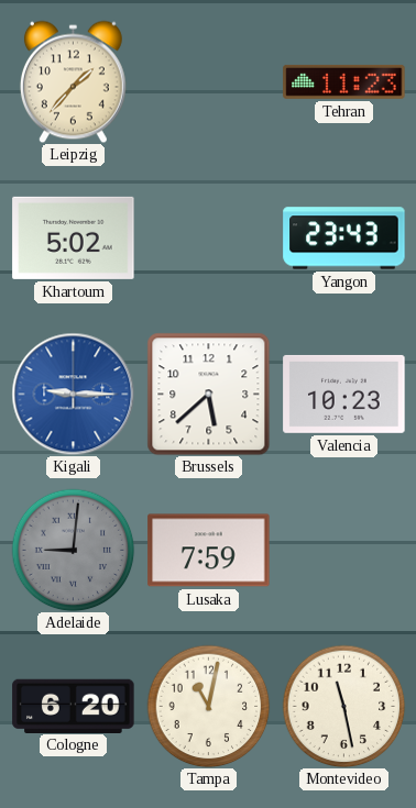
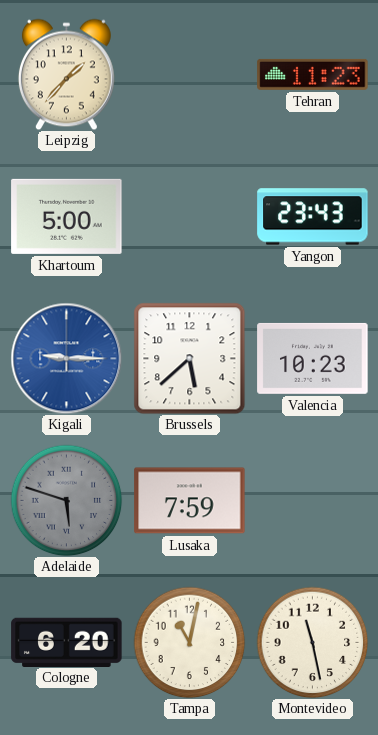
Khartoum: 5:02 -> 5:00
Adelaide: 9:01 -> 5:48
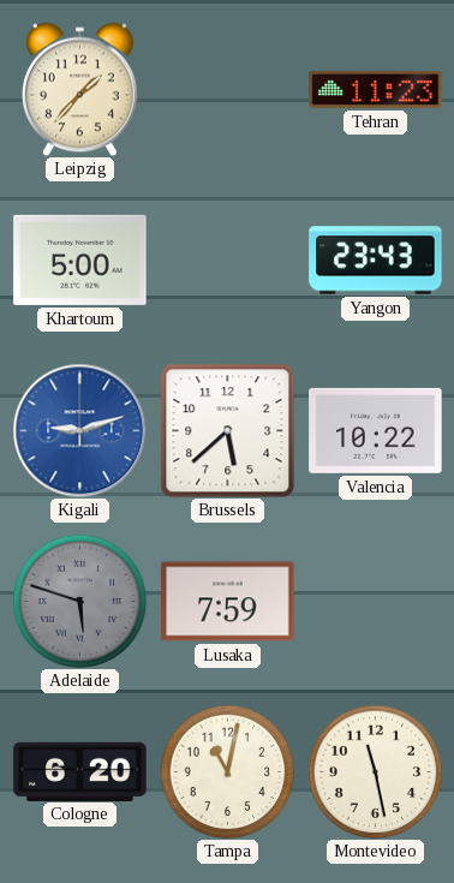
Kigali: 9:15 -> 9:12
Valencia: 10:23 -> 10:22
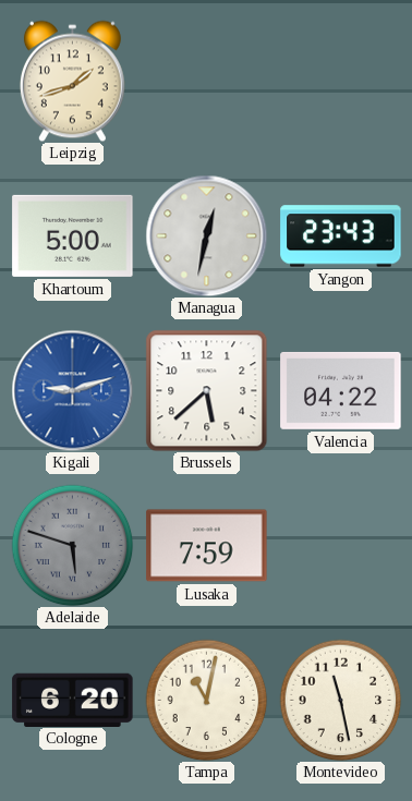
Leipzig: 1:37 -> 1:42
Tehran: 11:23 -> none
Managua: none -> 12:32
Valencia: 10:22 -> 04:22
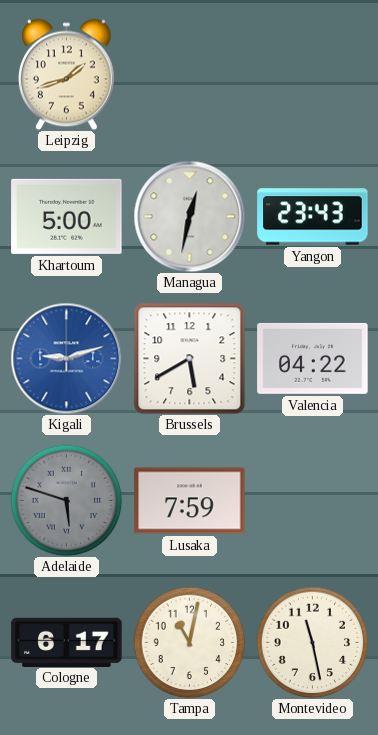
Brussels: 5:38 -> 5:40
Cologne: 6:20 -> 6:17
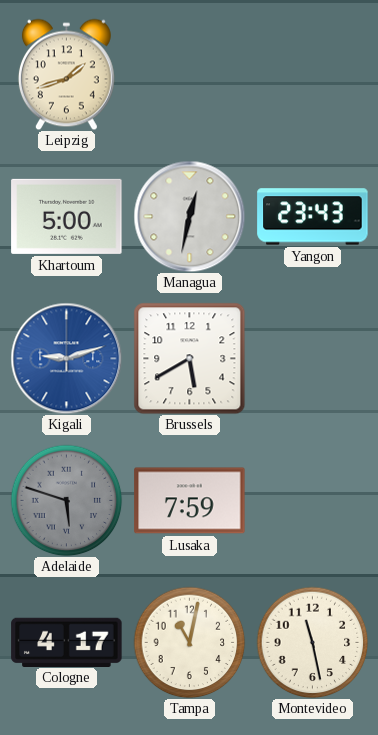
Valencia: 04:22 -> none
Cologne: 6:17 -> 4:17
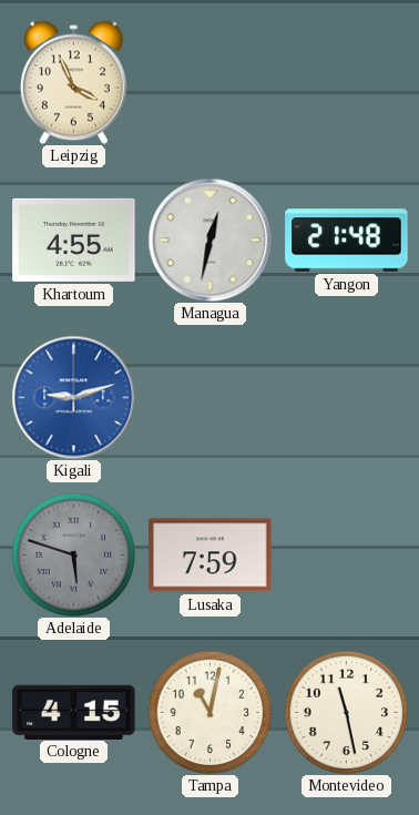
Leipzig: 1:42 -> 3:56
Khartoum: 5:00 -> 4:55
Yangon: 23:43 -> 21:48
Brussels: 5:40 -> none
Cologne: 4:17 -> 4:15
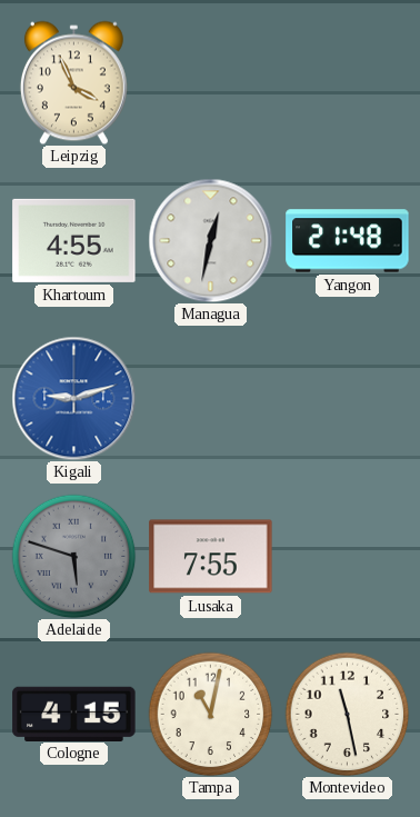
Lusaka: 7:59 -> 7:55
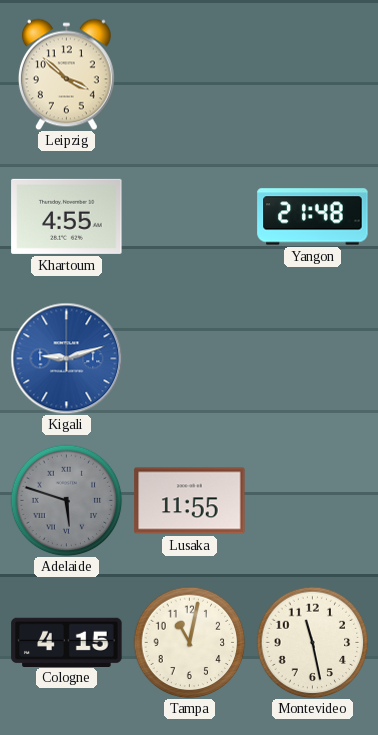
Leipzig: 3:56 -> 3:52
Managua: 12:32 -> none
Lusaka: 7:55 -> 11:55
